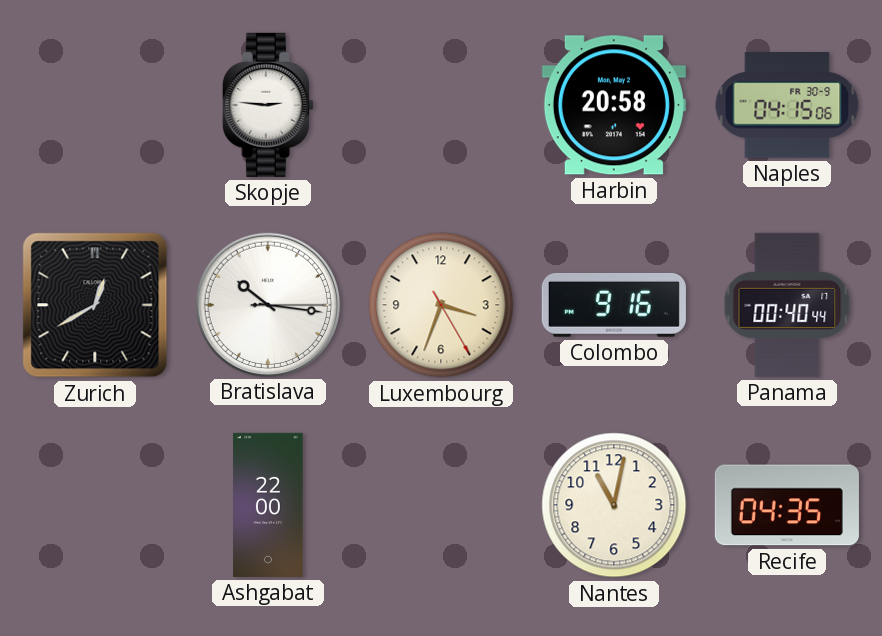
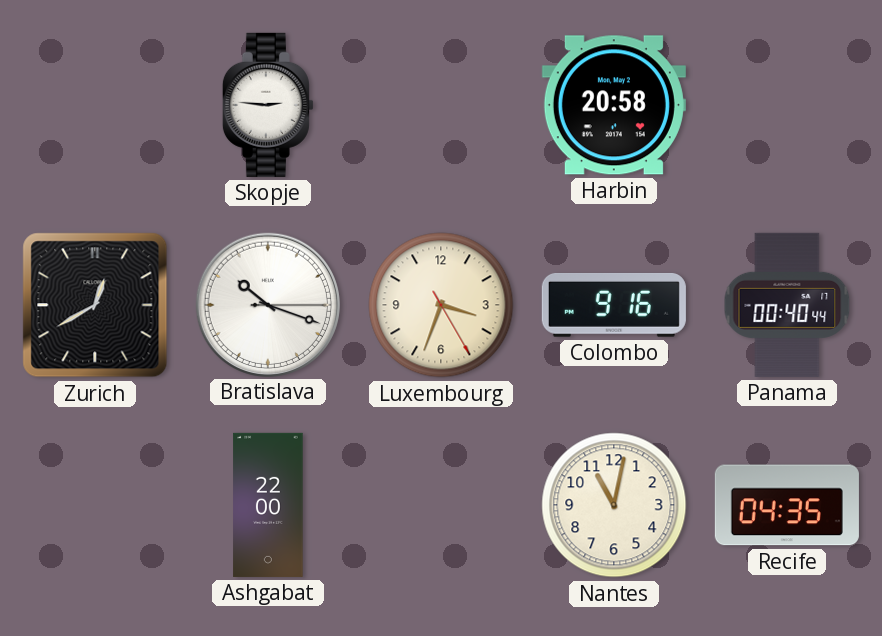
Naples: 04:15 -> none
Bratislava: 10:16 -> 10:18
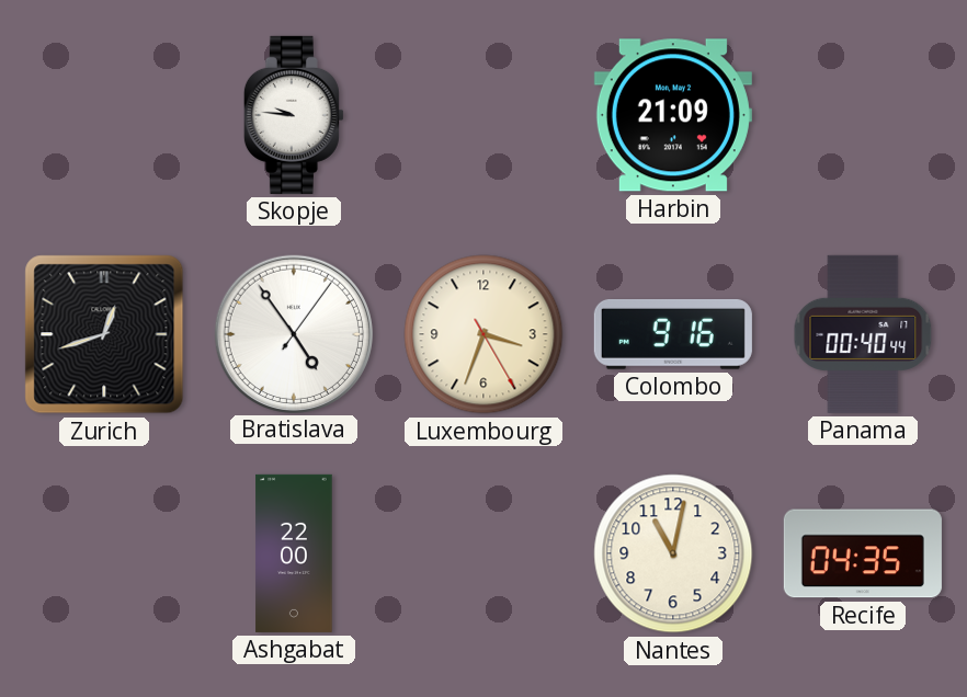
Skopje: 2:46 -> 9:46
Harbin: 20:58 -> 21:09
Zurich: 12:40 -> 12:42
Bratislava: 10:18 -> 4:54
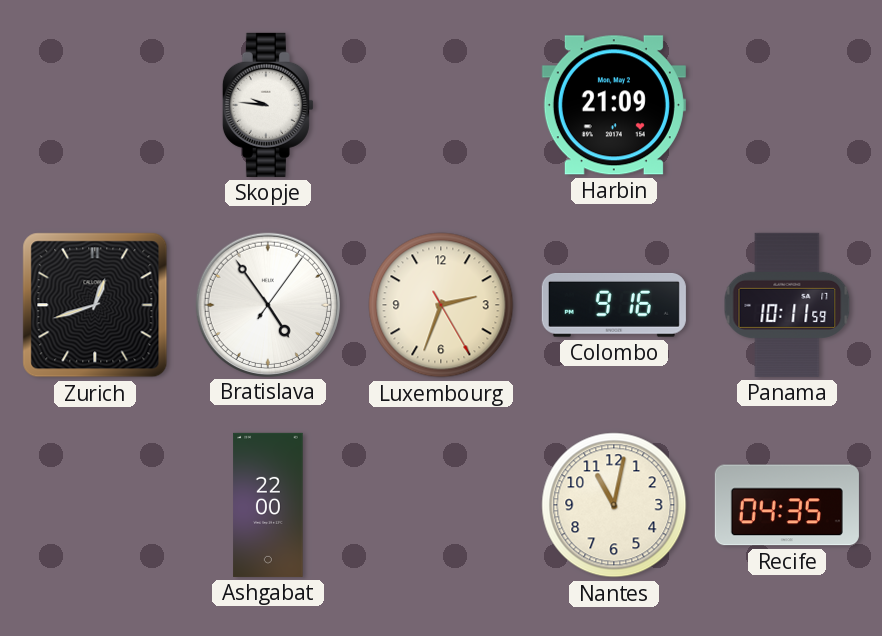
Luxembourg: 3:33 -> 2:33
Panama: 00:40 -> 10:11
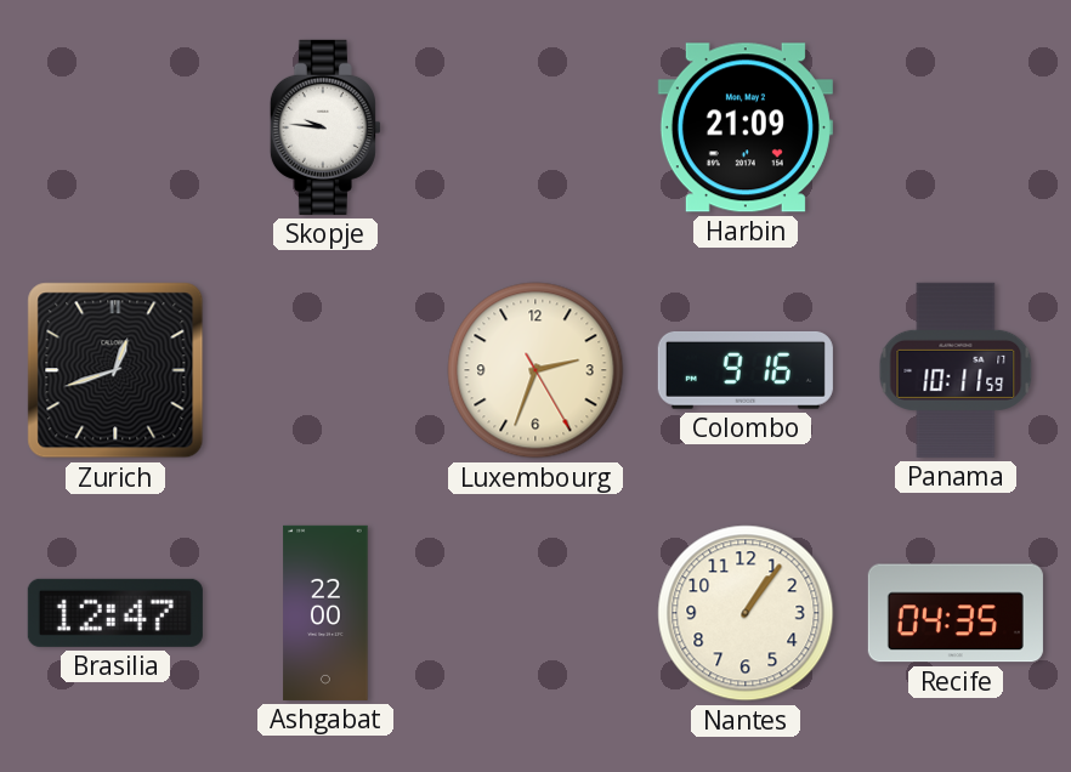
Bratislava: 4:54 -> none
Brasilia: none -> 12:47
Nantes: 11:02 -> 1:06
